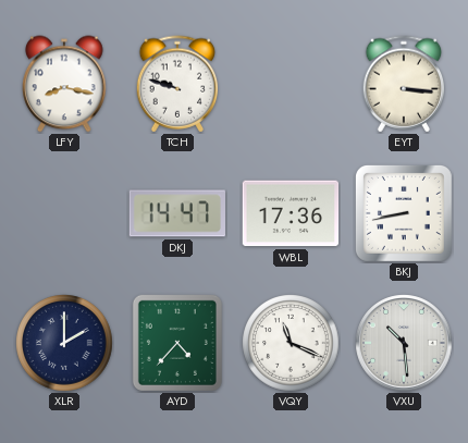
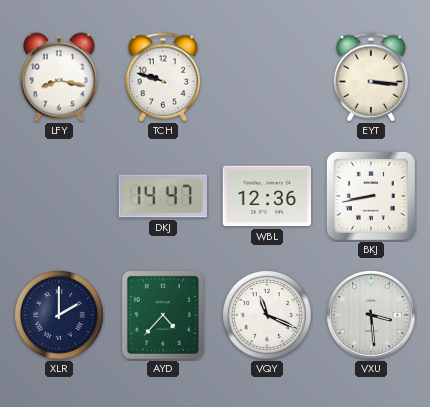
WBL: 17:36 -> 12:36
VXU: 10:29 -> 3:29
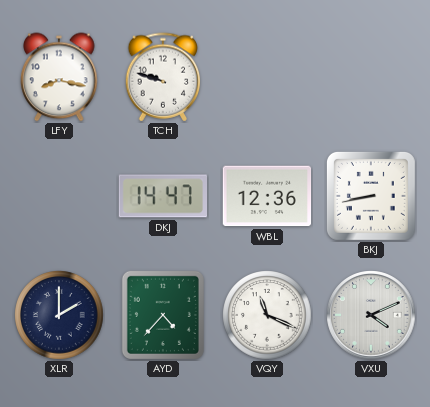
EYT: 3:16 -> none
VXU: 3:29 -> 4:11
